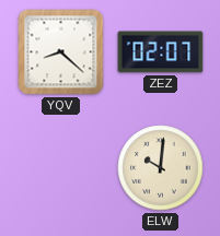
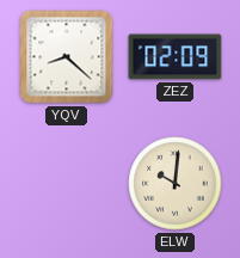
ZEZ: 02:07 -> 02:09
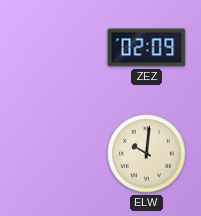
YQV: 8:22 -> none
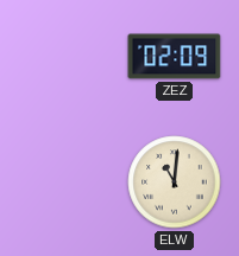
ELW: 10:01 -> 11:01
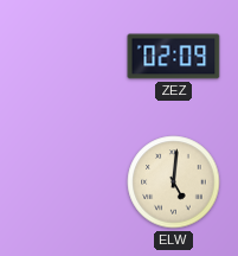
ELW: 11:01 -> 5:01
